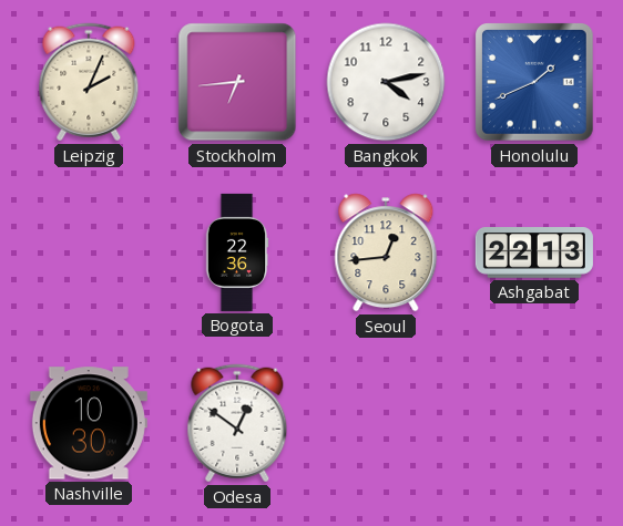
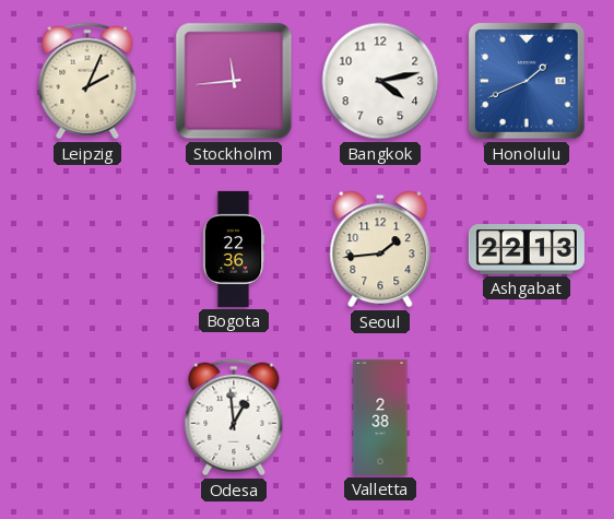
Stockholm: 6:44 -> 11:44
Seoul: 12:44 -> 1:44
Nashville: 10:30 -> none
Odesa: 12:51 -> 12:59
Valletta: none -> 2:38
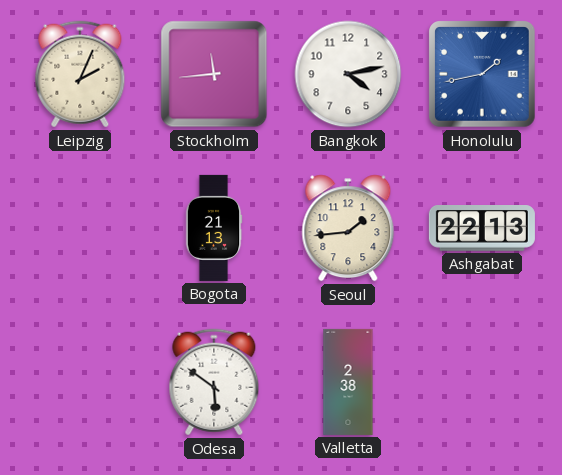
Honolulu: 1:41 -> 1:43
Bogota: 22:36 -> 21:13
Odesa: 12:59 -> 5:51
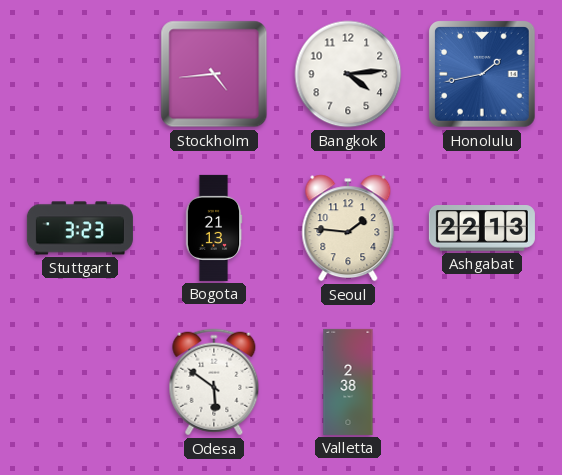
Leipzig: 2:04 -> none
Stockholm: 11:44 -> 4:44
Bangkok: 4:13 -> 4:14
Stuttgart: none -> 3:23
Seoul: 1:44 -> 1:46
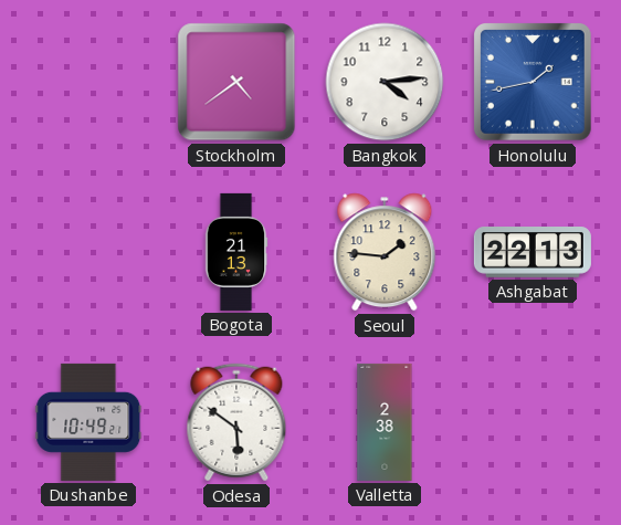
Stockholm: 4:44 -> 4:39
Stuttgart: 3:23 -> none
Dushanbe: none -> 10:49
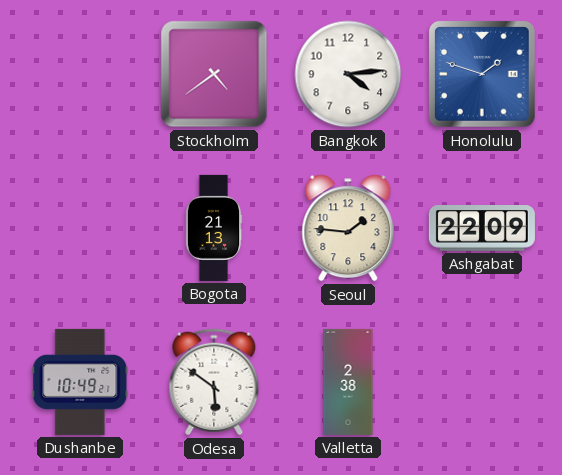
Honolulu: 1:43 -> 1:48
Ashgabat: 22:13 -> 22:09
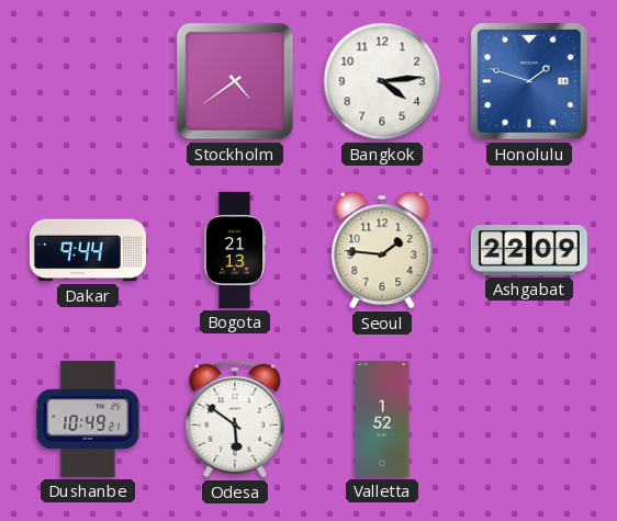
Dakar: none -> 9:44
Valletta: 2:38 -> 1:52
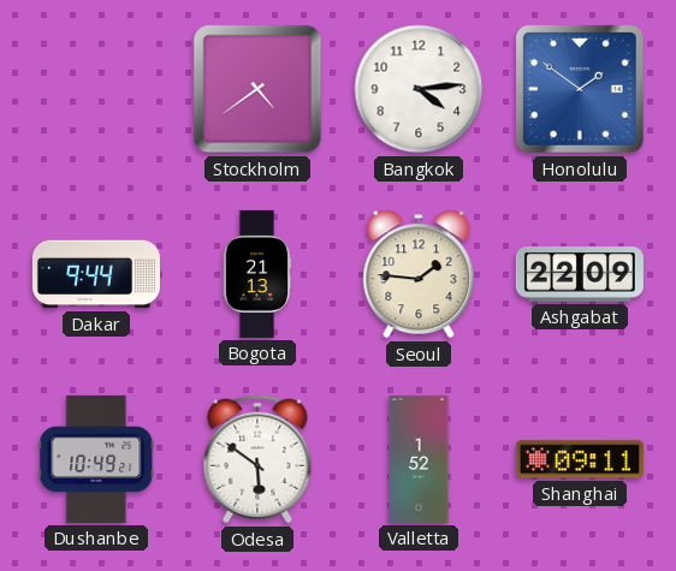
Honolulu: 1:48 -> 1:51
Shanghai: none -> 09:11
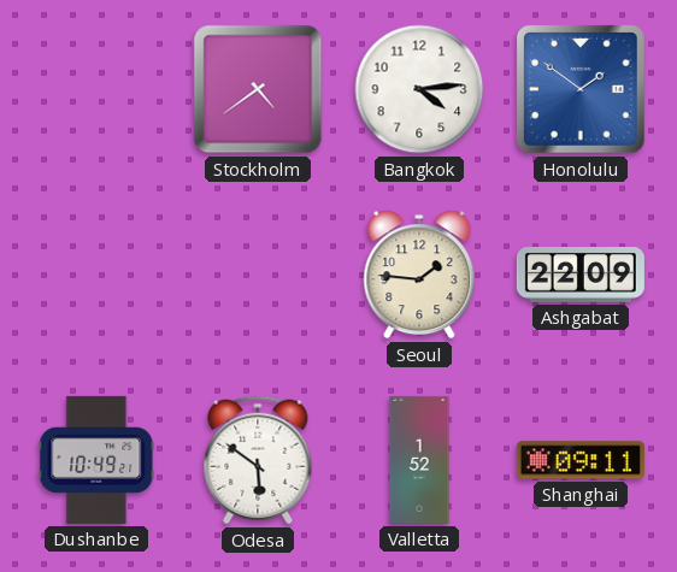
Dakar: 9:44 -> none
Bogota: 21:13 -> none
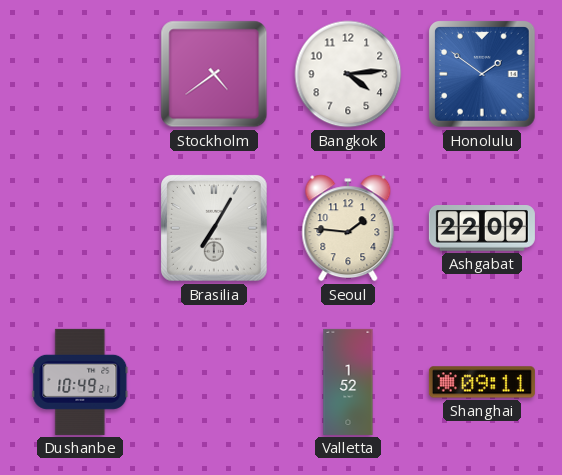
Brasilia: none -> 7:05
Odesa: 5:51 -> none
